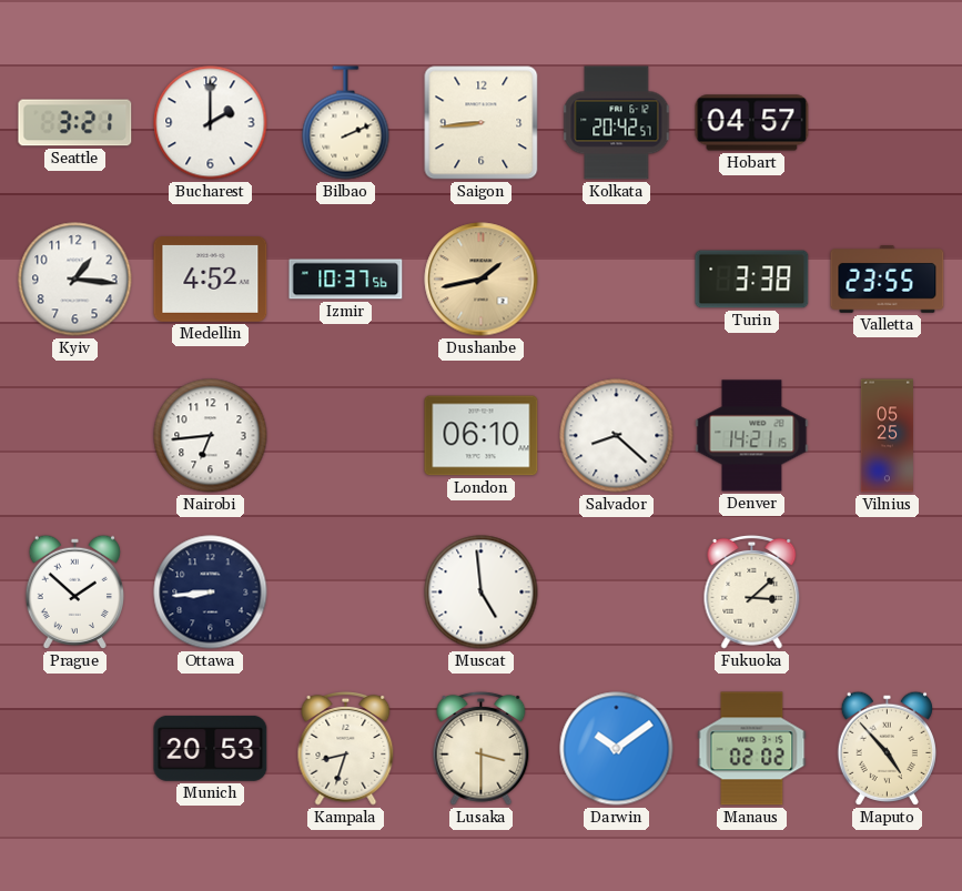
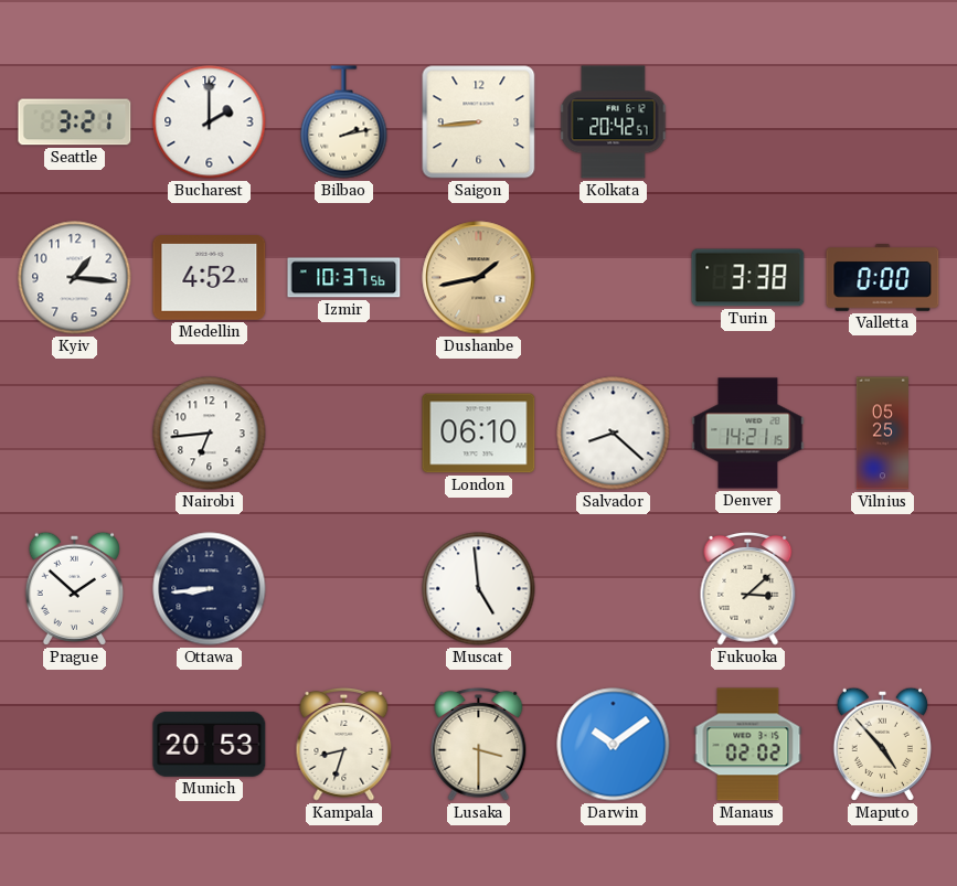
Bilbao: 2:11 -> 2:13
Hobart: 04:57 -> none
Valletta: 23:55 -> 0:00
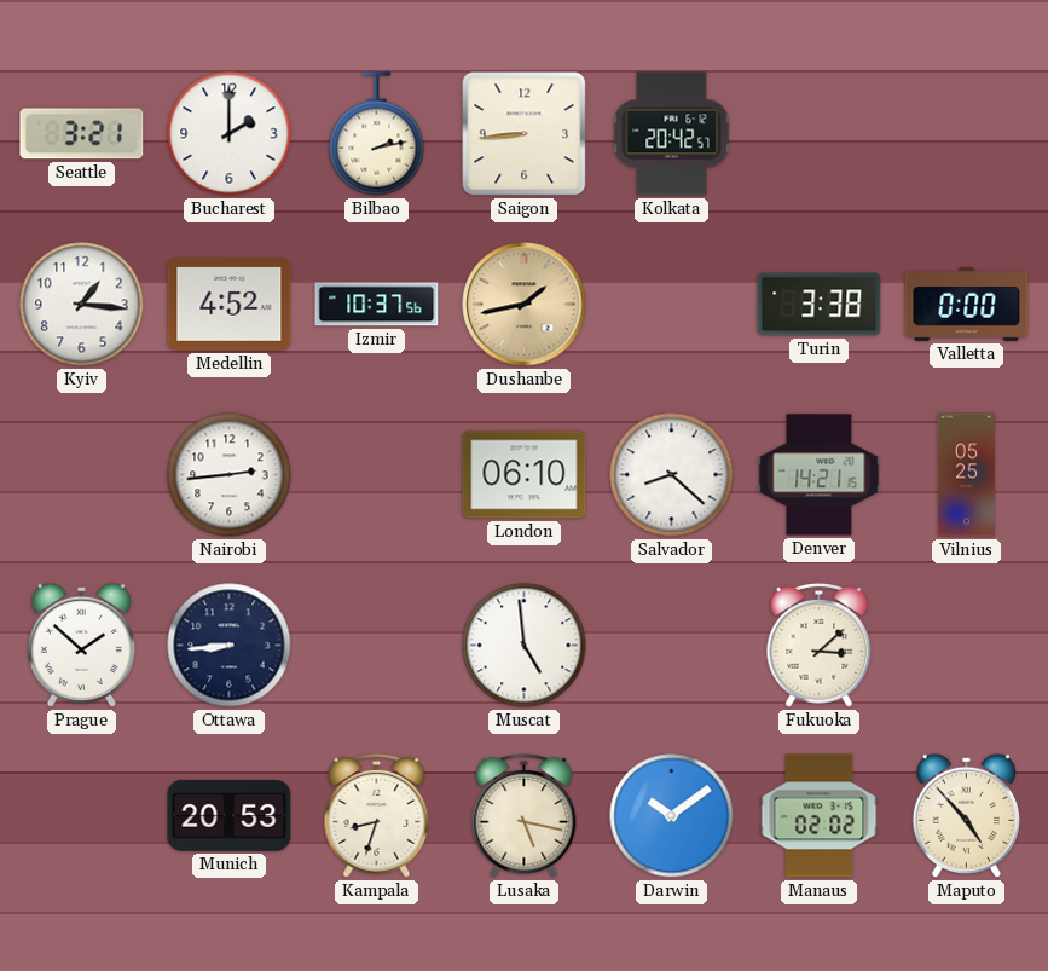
Nairobi: 6:44 -> 2:44
Lusaka: 3:30 -> 5:17
